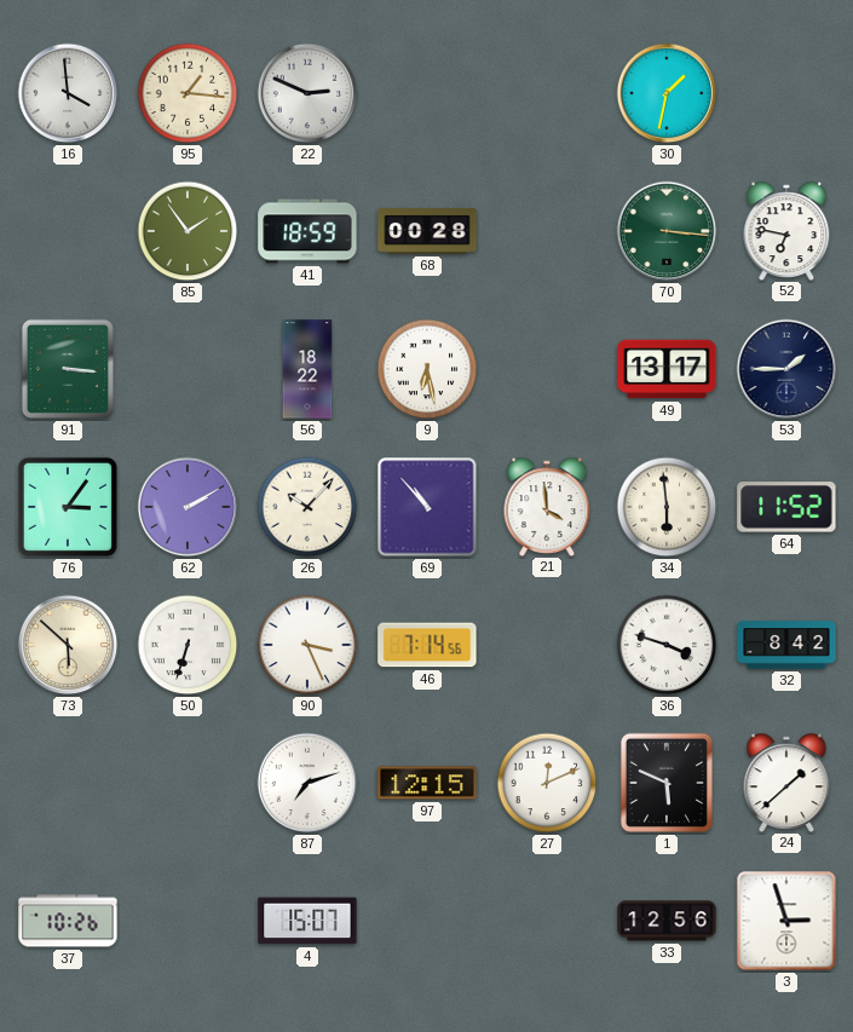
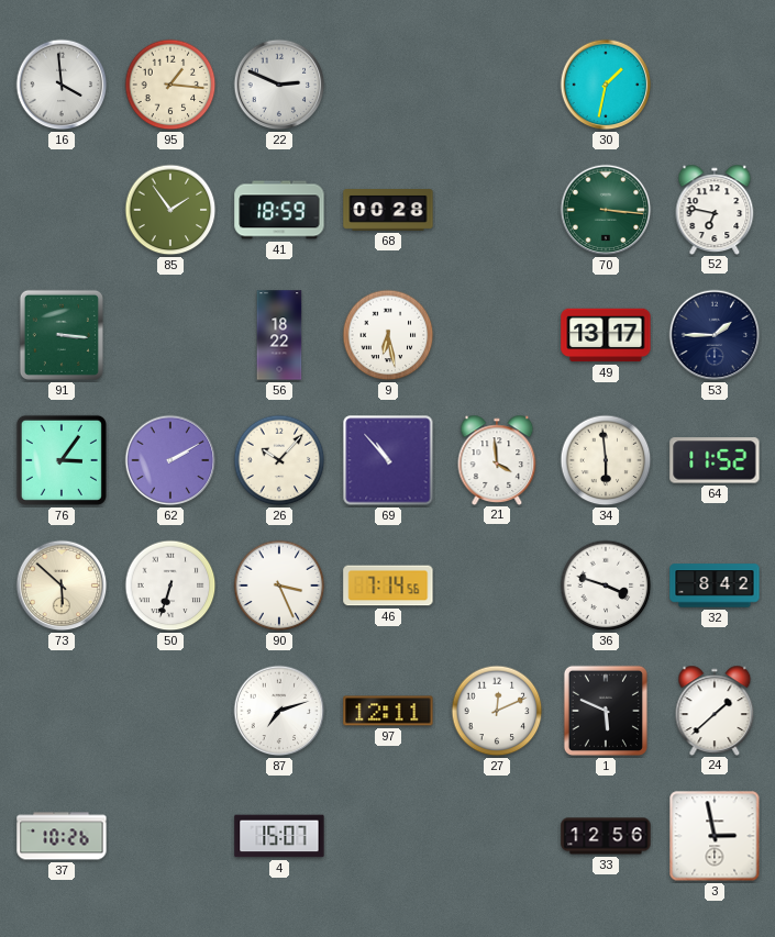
97: 12:15 -> 12:11
3: 2:57 -> 2:58
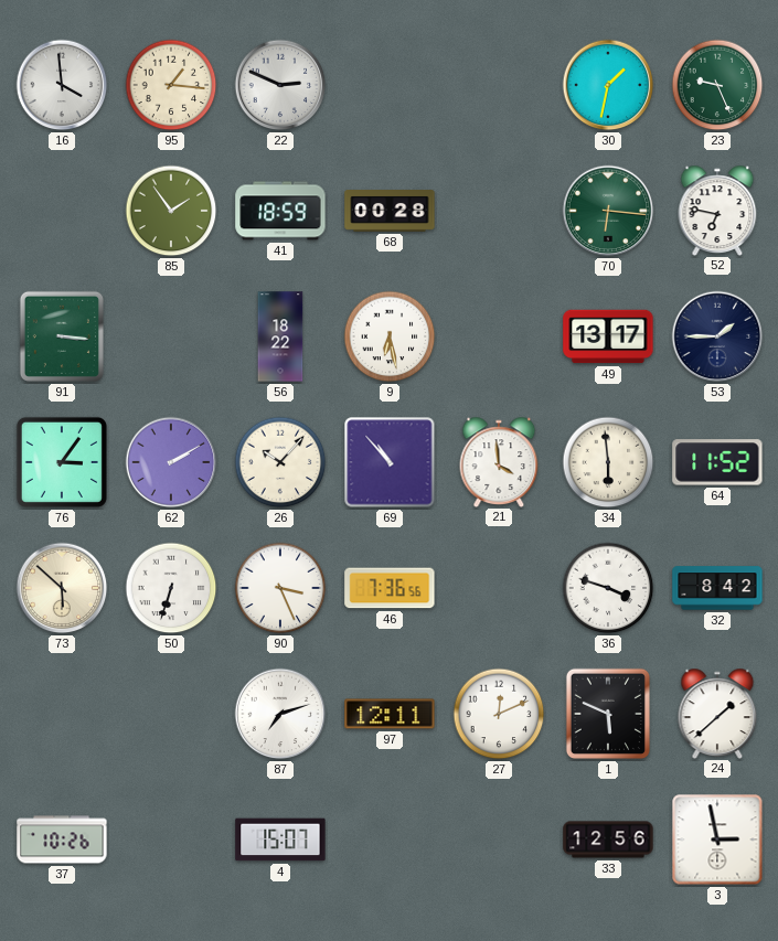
23: none -> 9:26
70: 3:16 -> 6:16
46: 7:14 -> 7:36
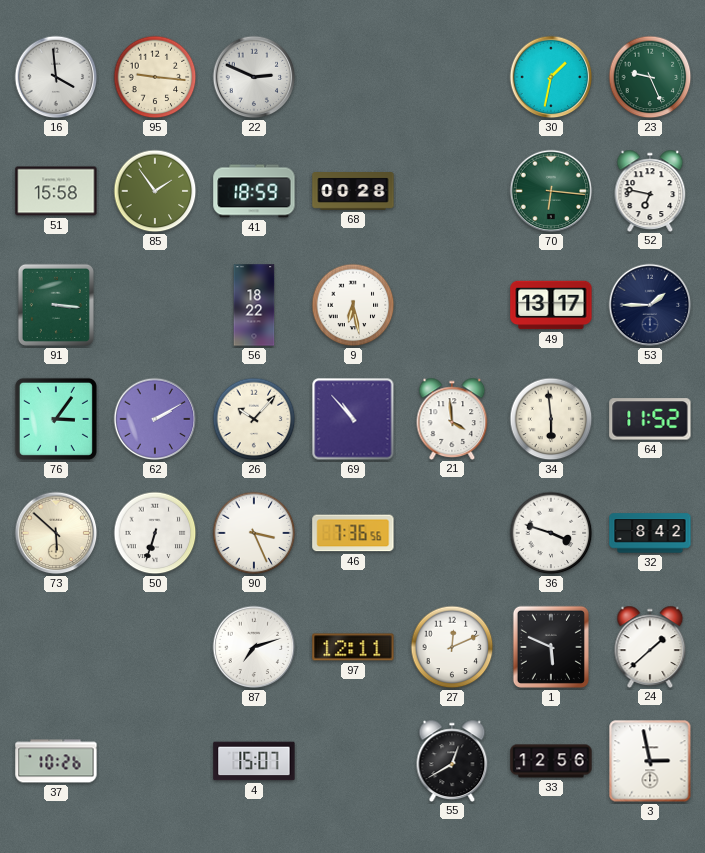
95: 1:16 -> 9:16
51: none -> 15:58
55: none -> 12:40
